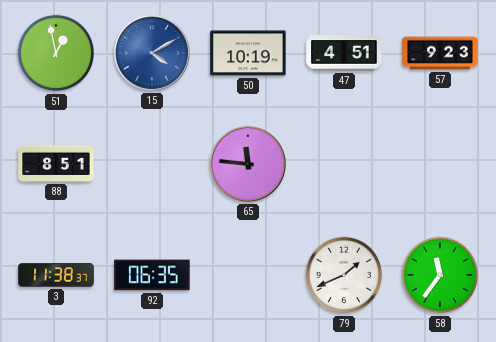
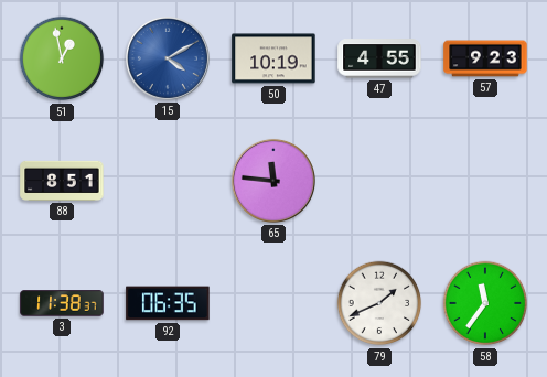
47: 4:51 -> 4:55
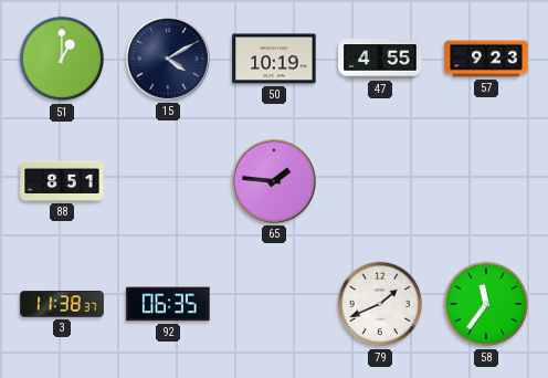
51: 12:58 -> 1:00
15 dial: blue -> navy
65: 11:46 -> 1:46
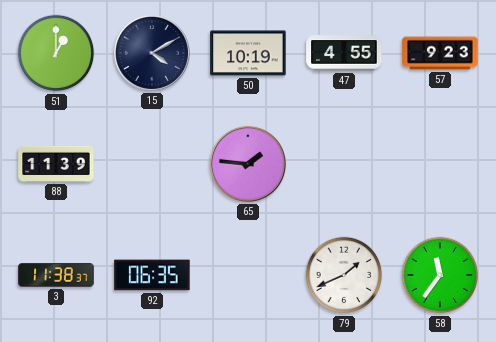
88: 8:51 -> 11:39
